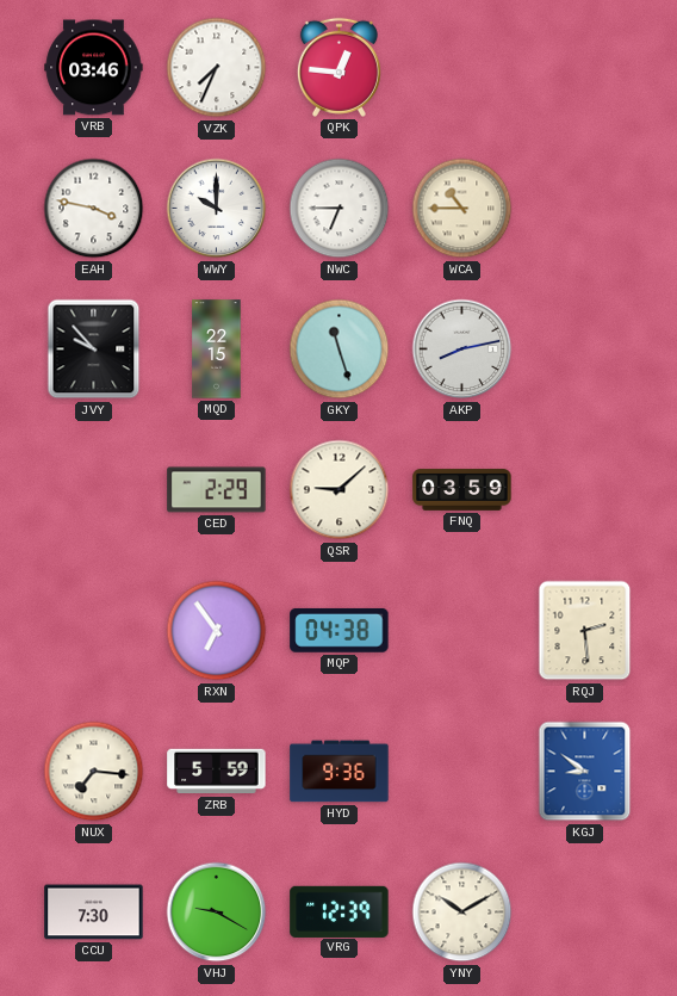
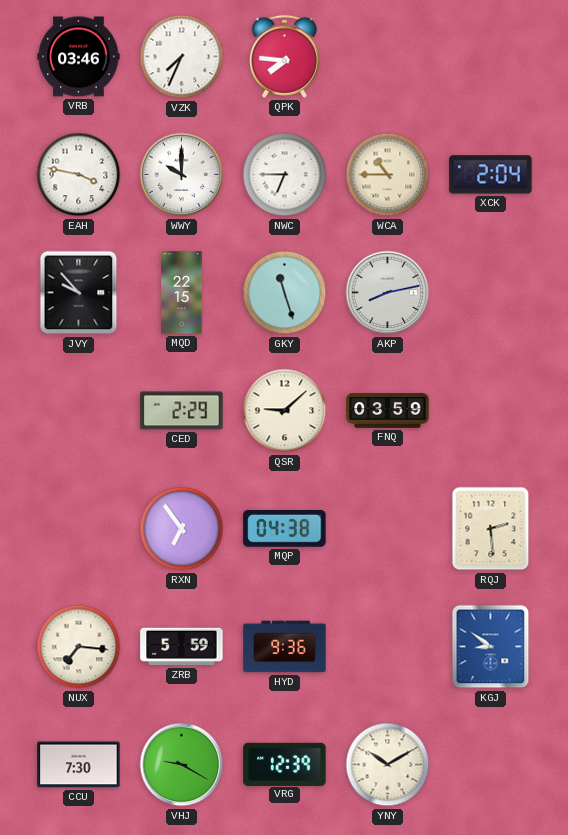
QPK: 12:46 -> 7:46
XCK: none -> 2:04
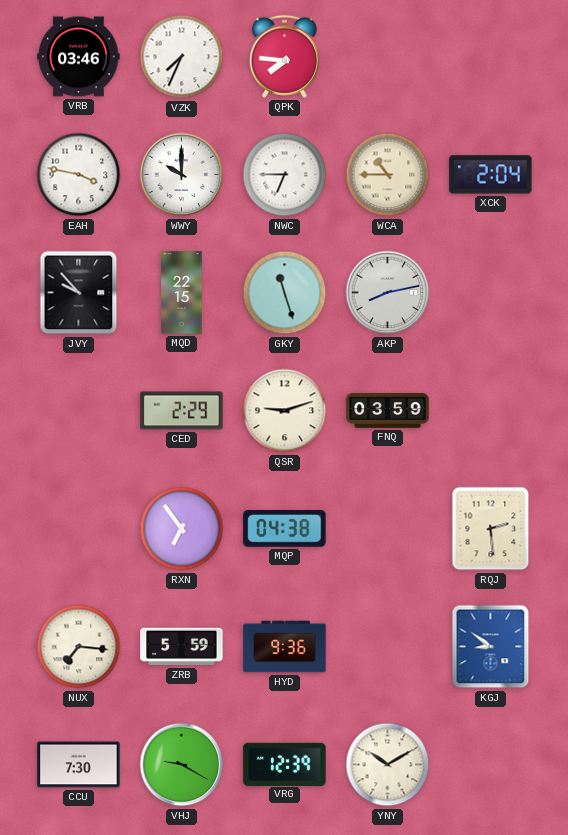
QSR: 9:08 -> 9:12
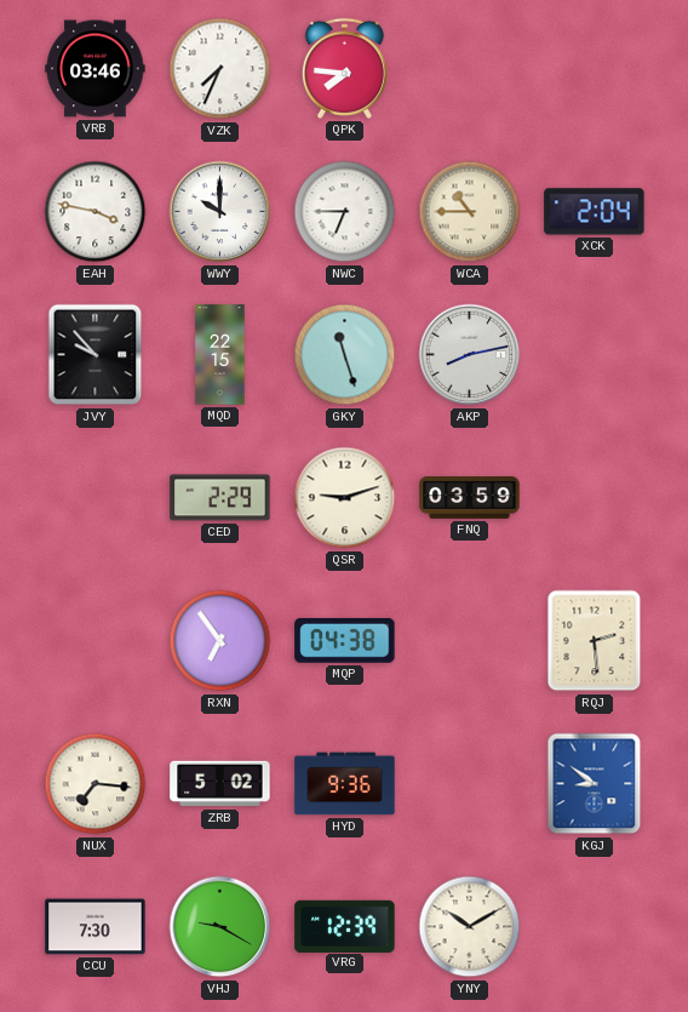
ZRB: 5:59 -> 5:02
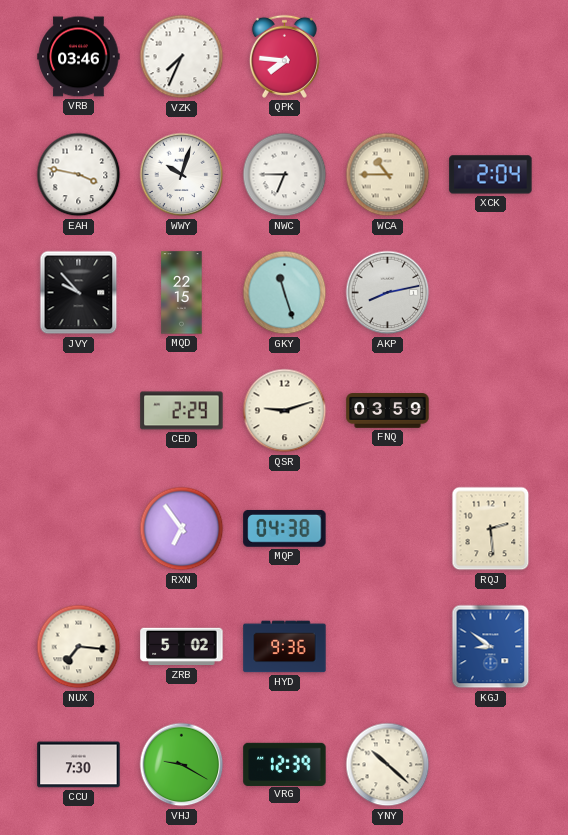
WWY: 10:00 -> 10:03
YNY: 10:10 -> 10:22
